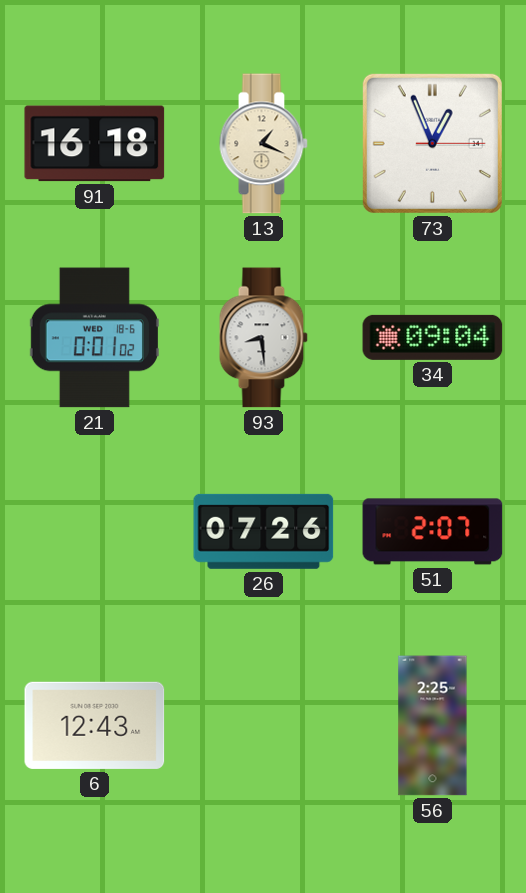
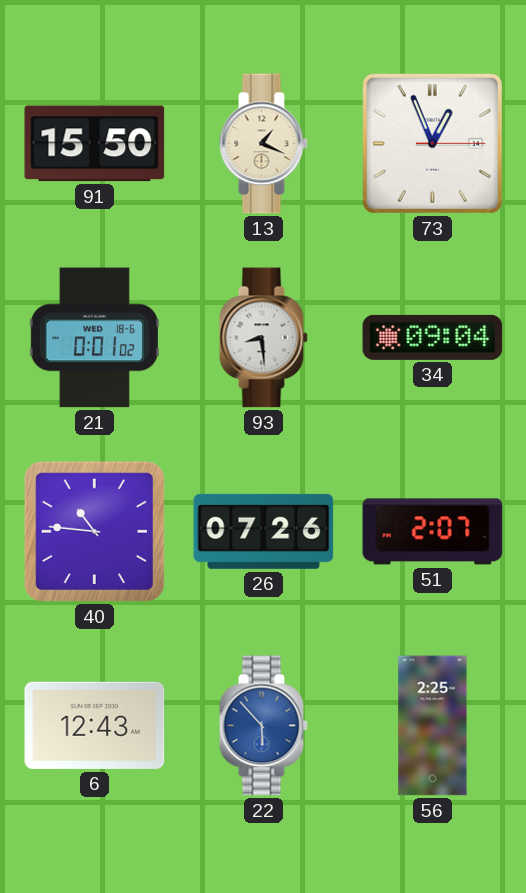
91: 16:18 -> 15:50
40: none -> 10:46
22: none -> 5:53
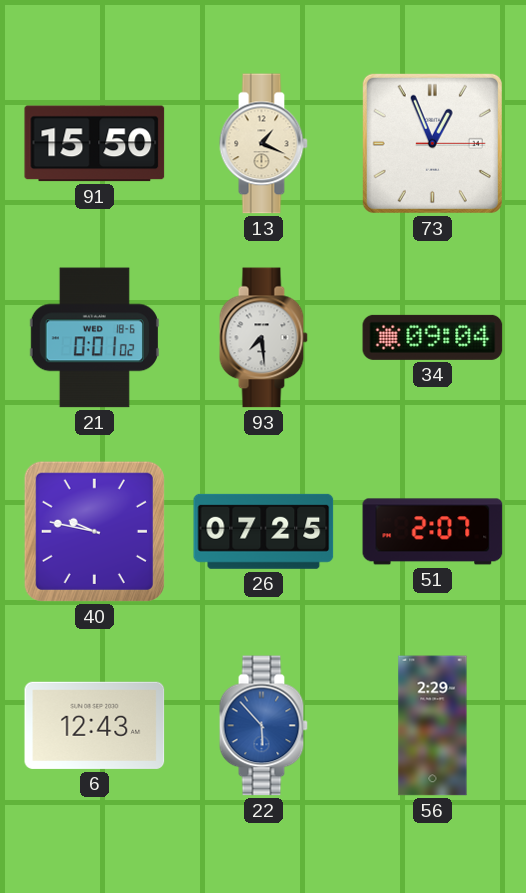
93: 8:29 -> 7:29
40: 10:46 -> 9:47
26: 07:26 -> 07:25
56: 2:25 -> 2:29
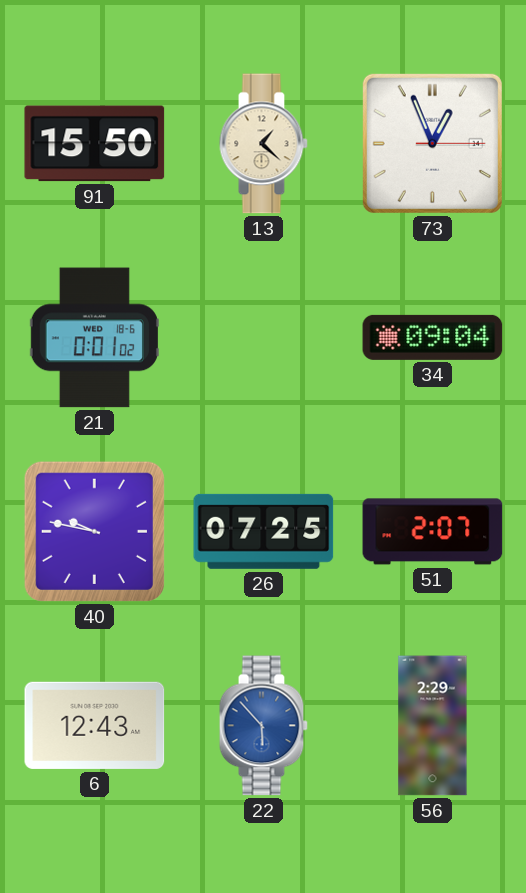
13: 1:19 -> 1:22
93: 7:29 -> none
